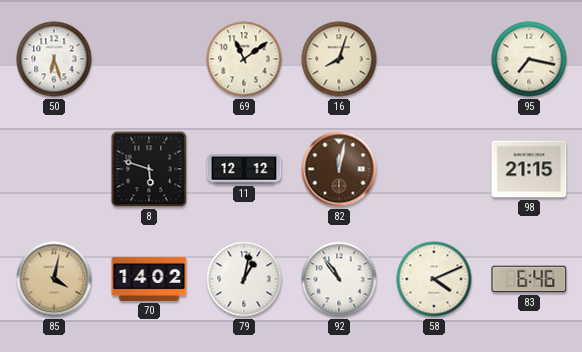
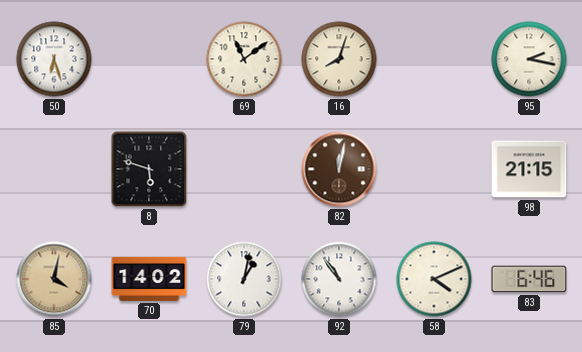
95: 7:17 -> 2:17
11: 12:12 -> none
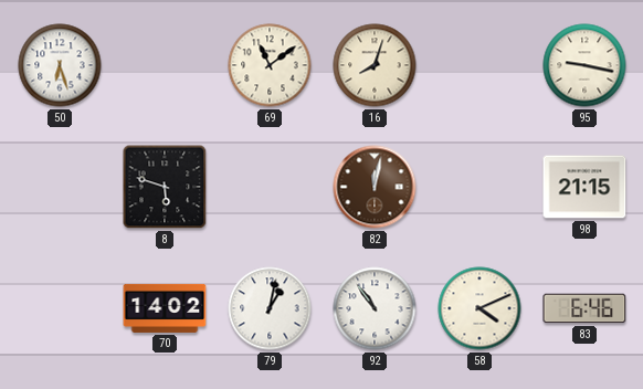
95: 2:17 -> 9:17
85: 4:02 -> none
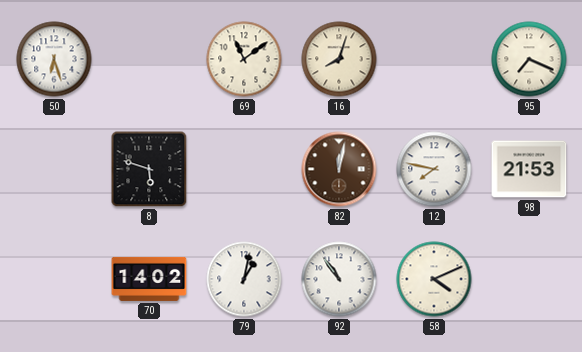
95: 9:17 -> 7:19
12: none -> 7:47
98: 21:15 -> 21:53
83: 6:46 -> none
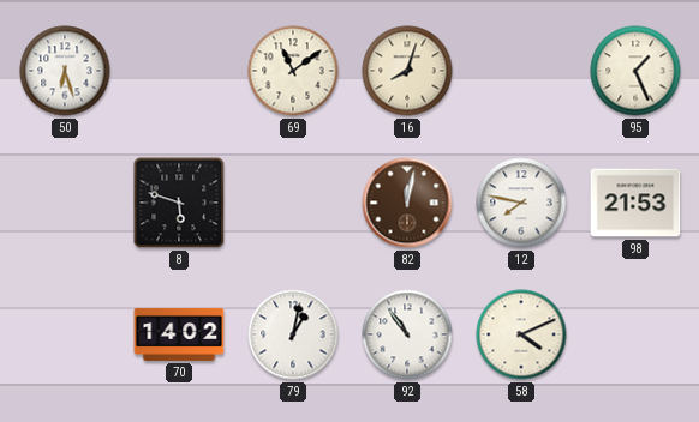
95: 7:19 -> 1:26
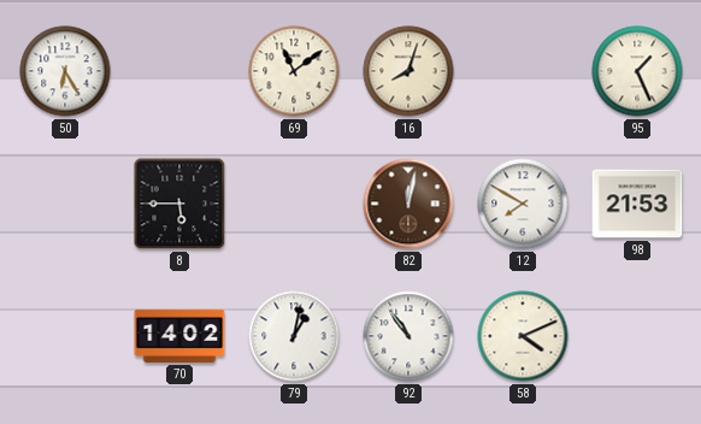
50: 6:27 -> 6:25
8: 5:48 -> 5:45
12: 7:47 -> 7:50
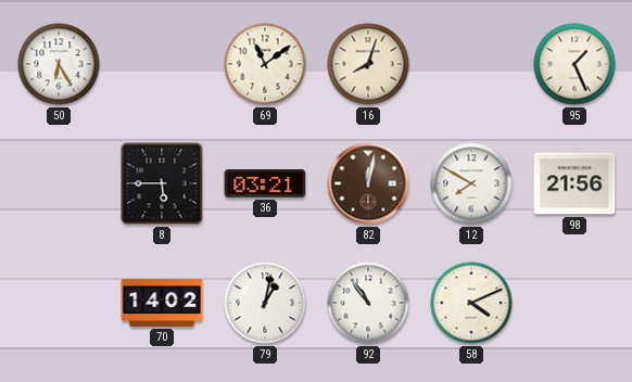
36: none -> 03:21
98: 21:53 -> 21:56
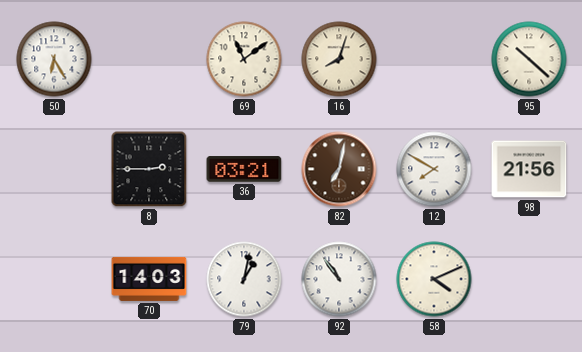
95: 1:26 -> 10:22
8: 5:45 -> 2:45
82: 12:02 -> 7:02
70: 14:02 -> 14:03
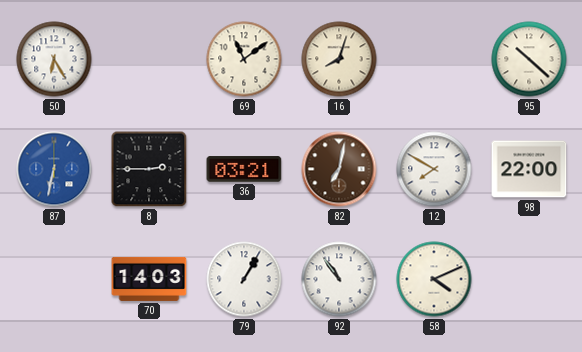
87: none -> 6:32
98: 21:56 -> 22:00
79: 1:02 -> 1:05
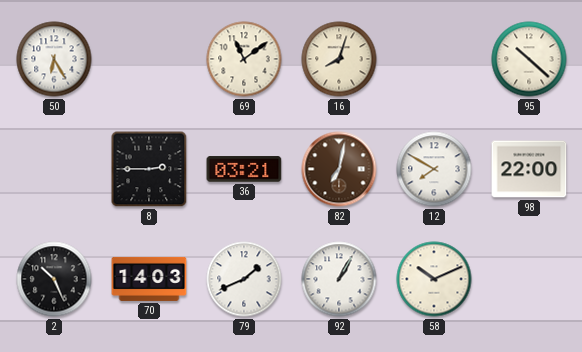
87: 6:32 -> none
2: none -> 10:26
79: 1:05 -> 1:41
92: 10:54 -> 1:05
58: 4:11 -> 10:11
